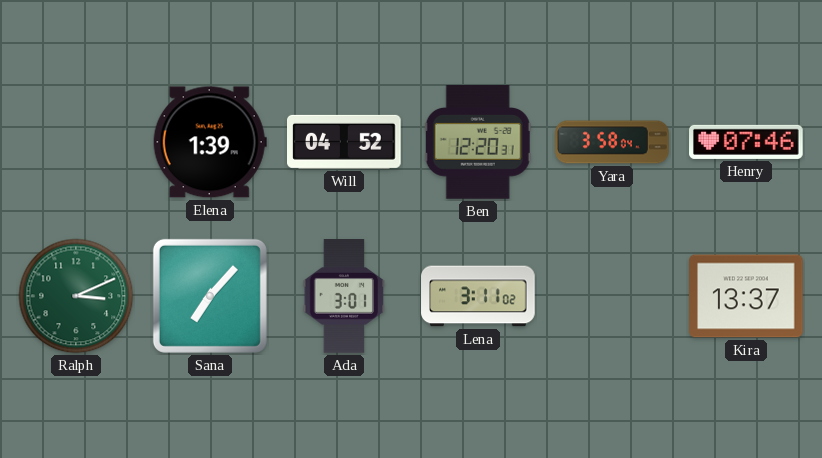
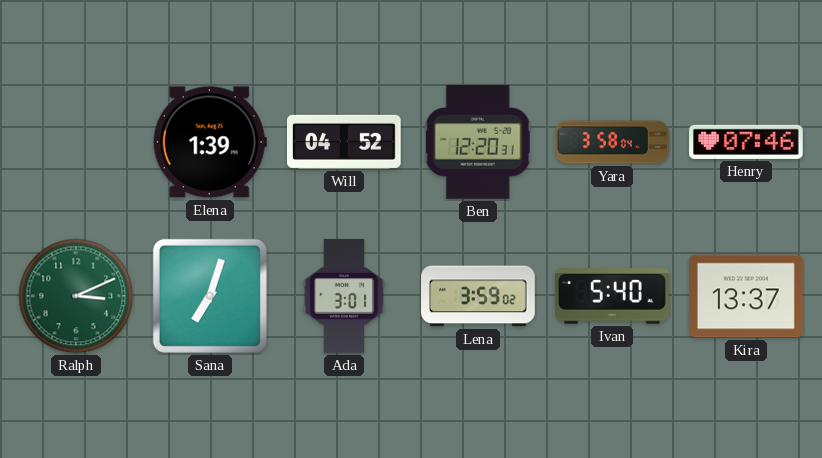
Sana: 7:07 -> 7:03
Lena: 3:11 -> 3:59
Ivan: none -> 5:40
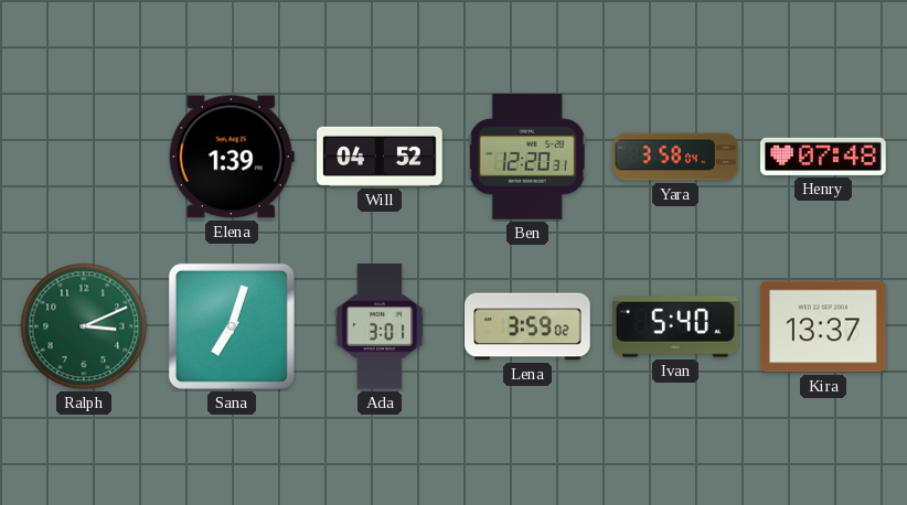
Henry: 07:46 -> 07:48
